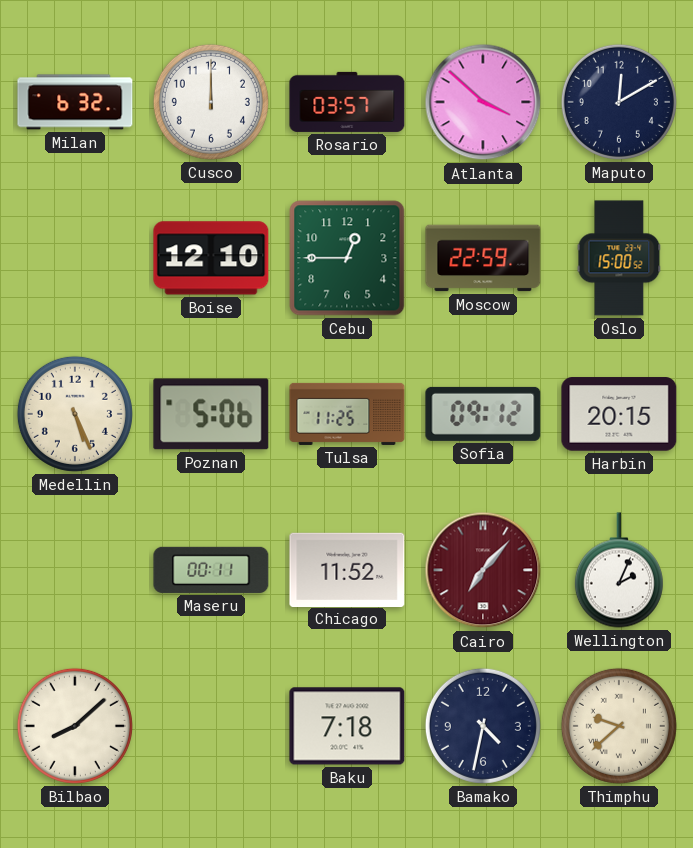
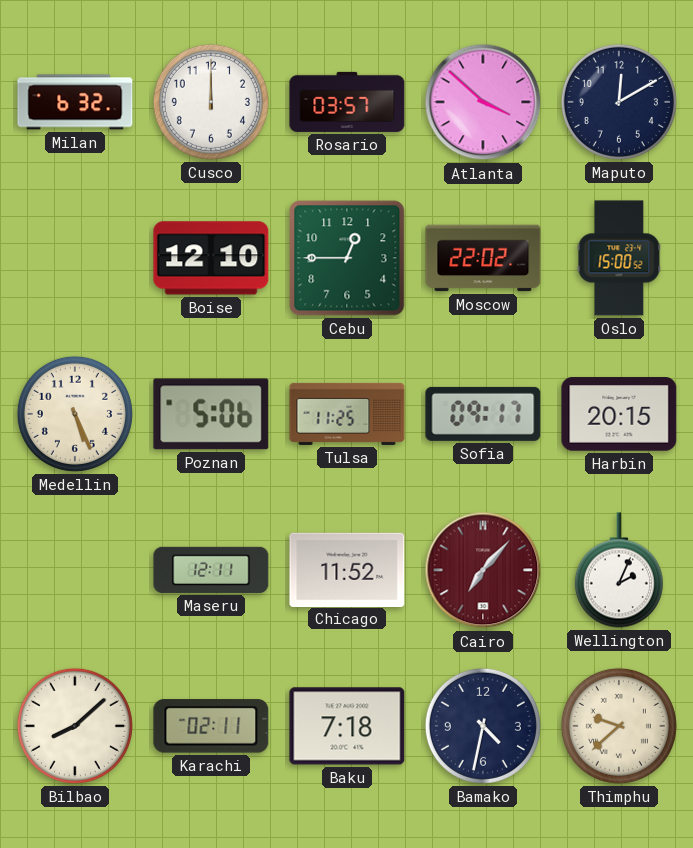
Moscow: 22:59 -> 22:02
Sofia: 09:12 -> 09:17
Maseru: 00:11 -> 12:11
Karachi: none -> 02:11
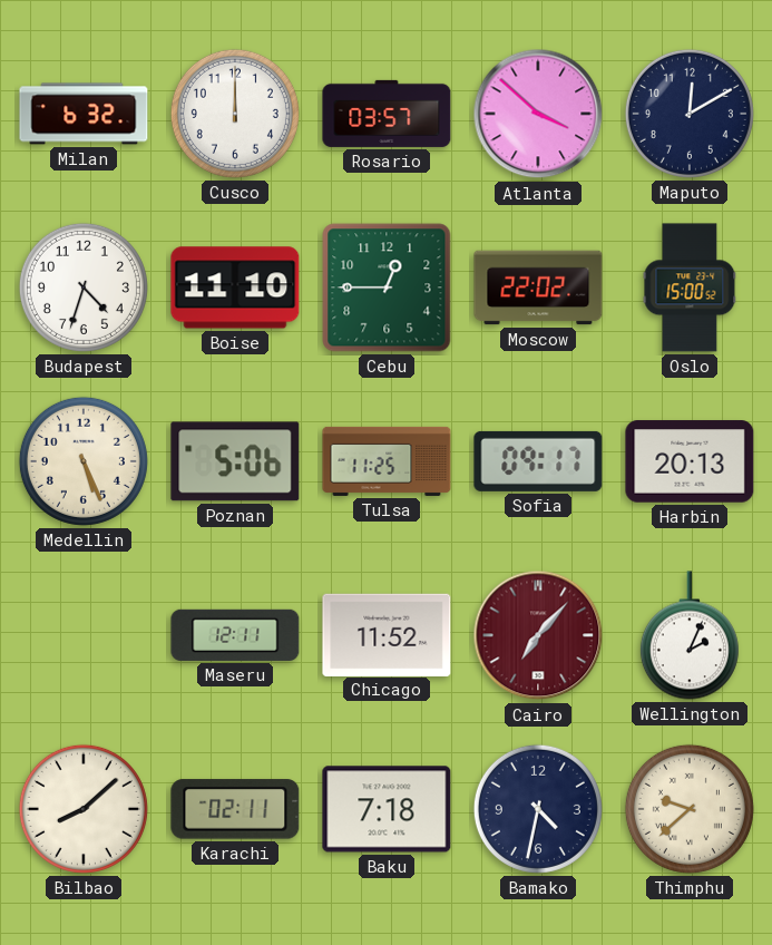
Budapest: none -> 4:33
Boise: 12:10 -> 11:10
Harbin: 20:15 -> 20:13
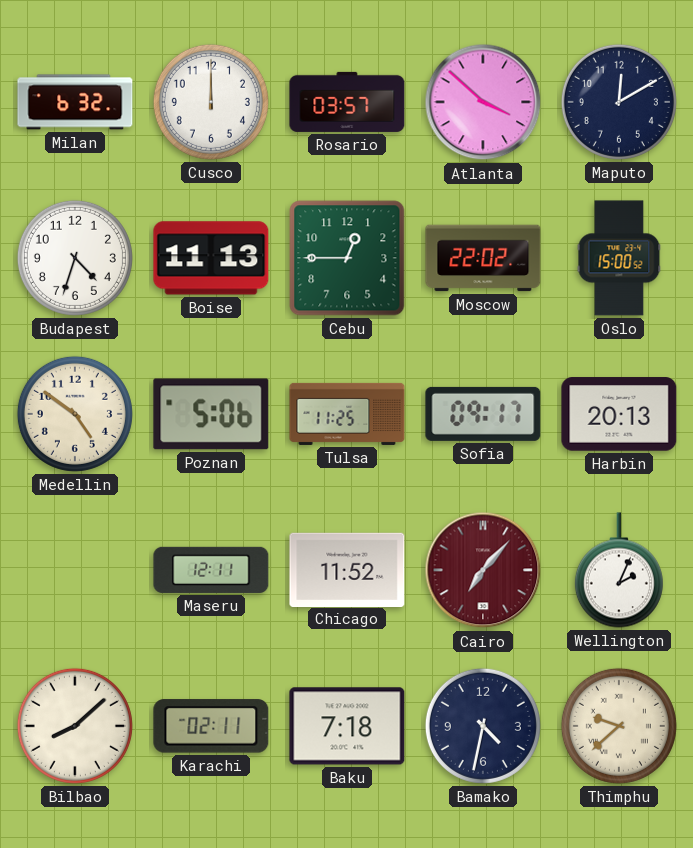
Boise: 11:10 -> 11:13
Medellin: 5:26 -> 4:51
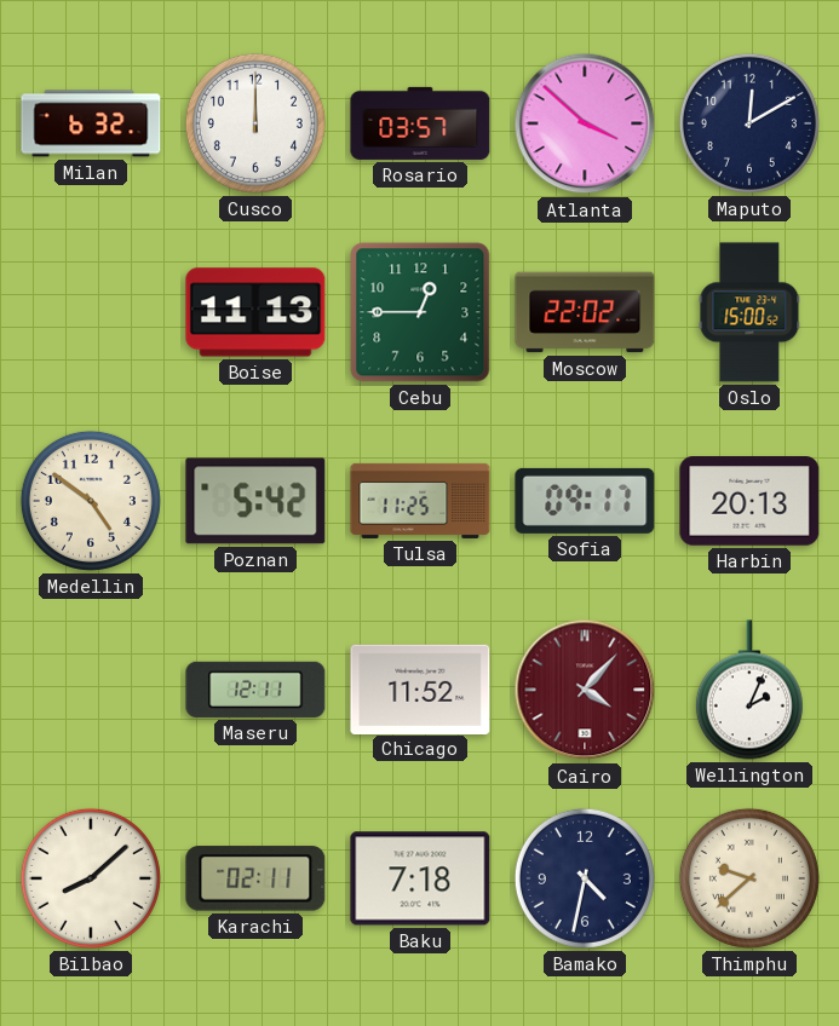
Budapest: 4:33 -> none
Poznan: 5:06 -> 5:42
Cairo: 7:07 -> 4:07
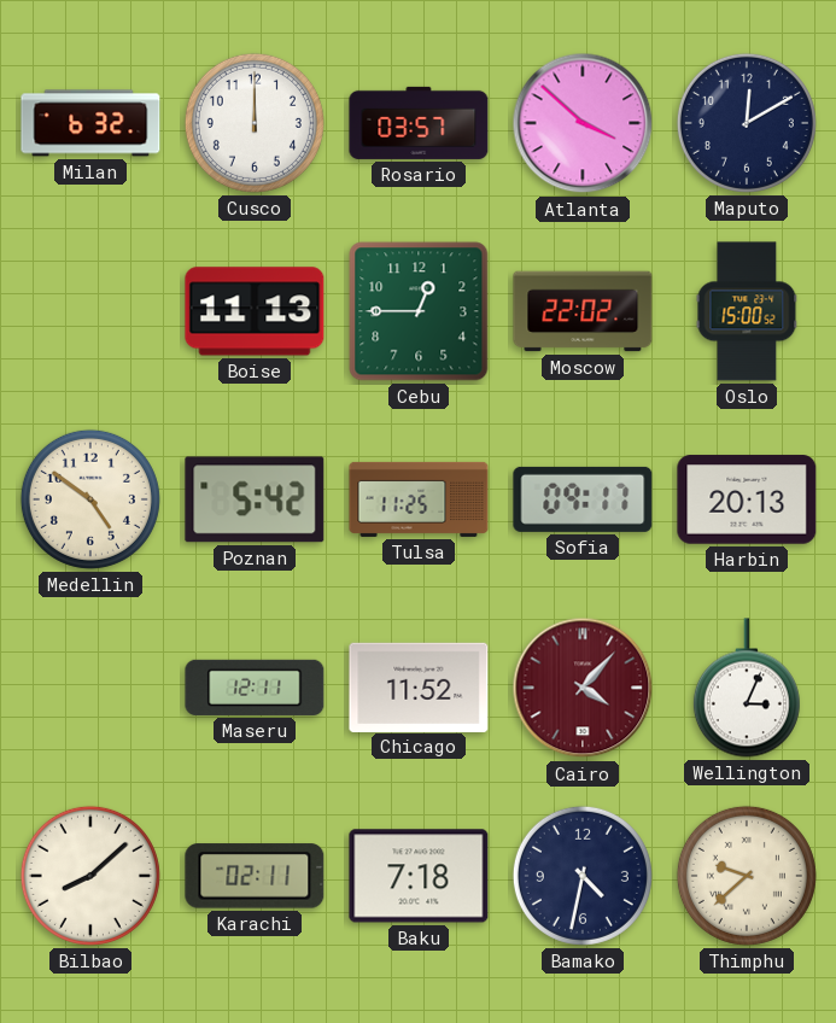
Wellington: 2:04 -> 3:04
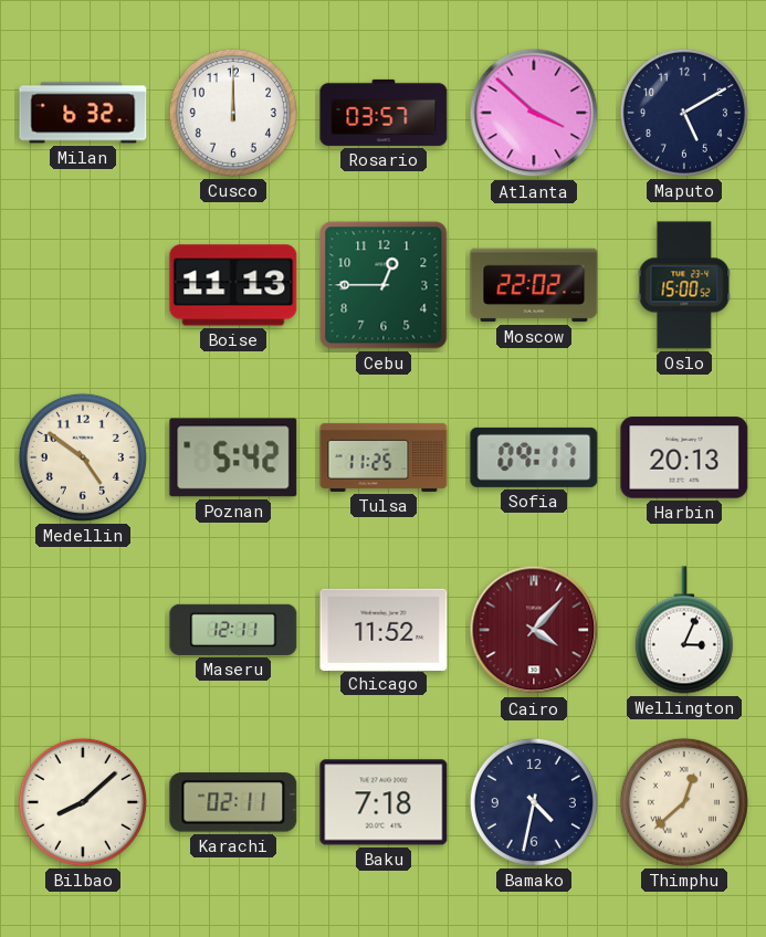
Maputo: 12:10 -> 5:10
Thimphu: 9:38 -> 12:38
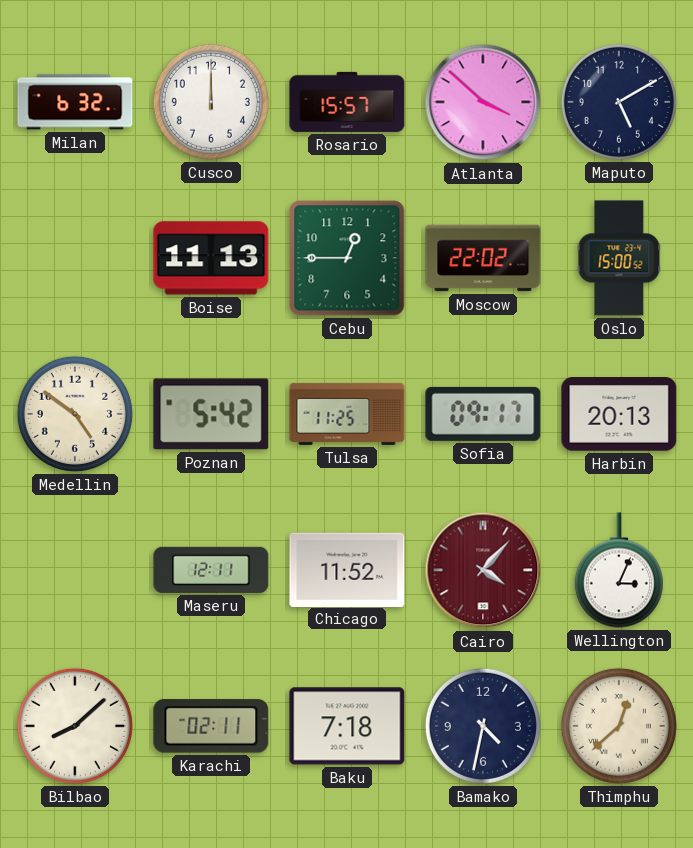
Rosario: 03:57 -> 15:57
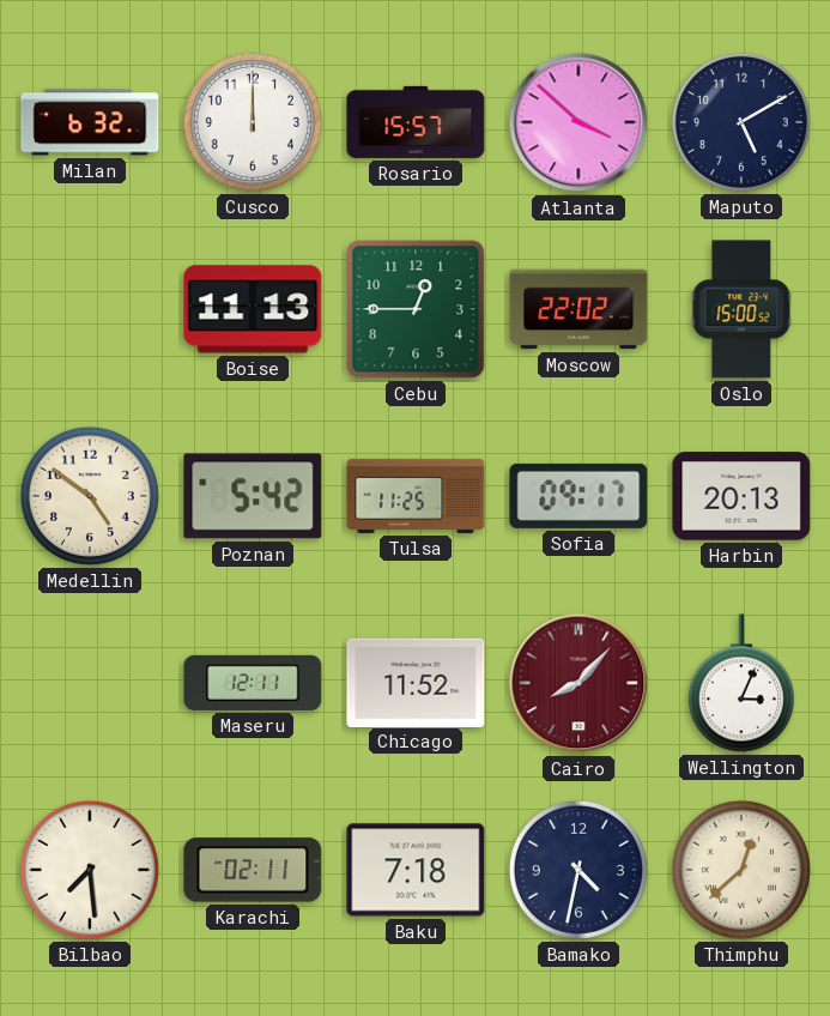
Cairo: 4:07 -> 8:07
Bilbao: 8:08 -> 7:29
